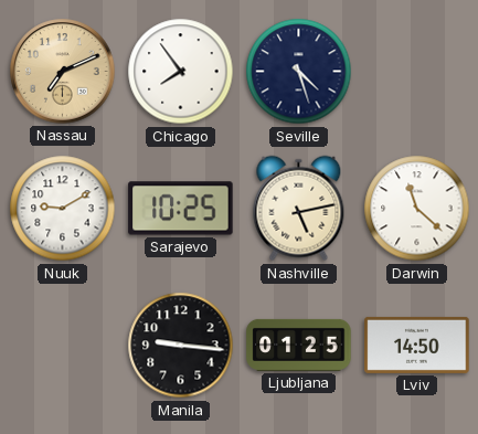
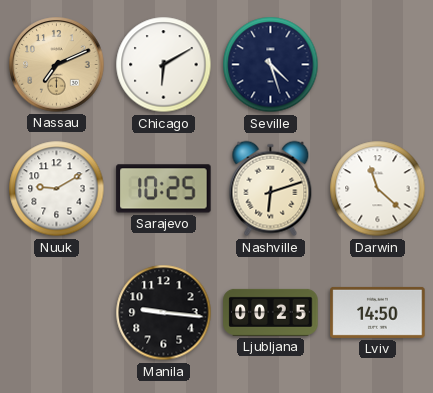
Chicago: 7:54 -> 6:10
Nashville: 5:13 -> 6:12
Ljubljana: 01:25 -> 00:25
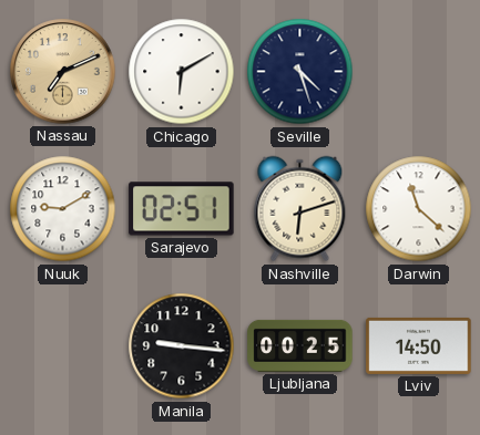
Sarajevo: 10:25 -> 02:51
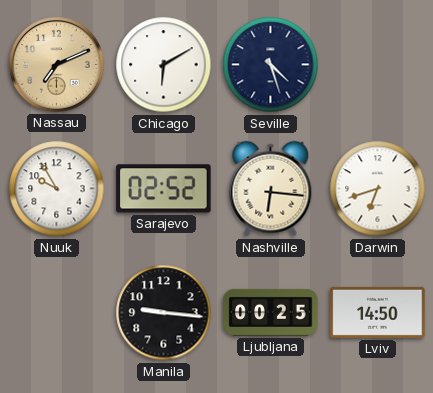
Nuuk: 9:10 -> 9:55
Sarajevo: 02:51 -> 02:52
Nashville: 6:12 -> 6:16
Darwin: 11:22 -> 6:42
